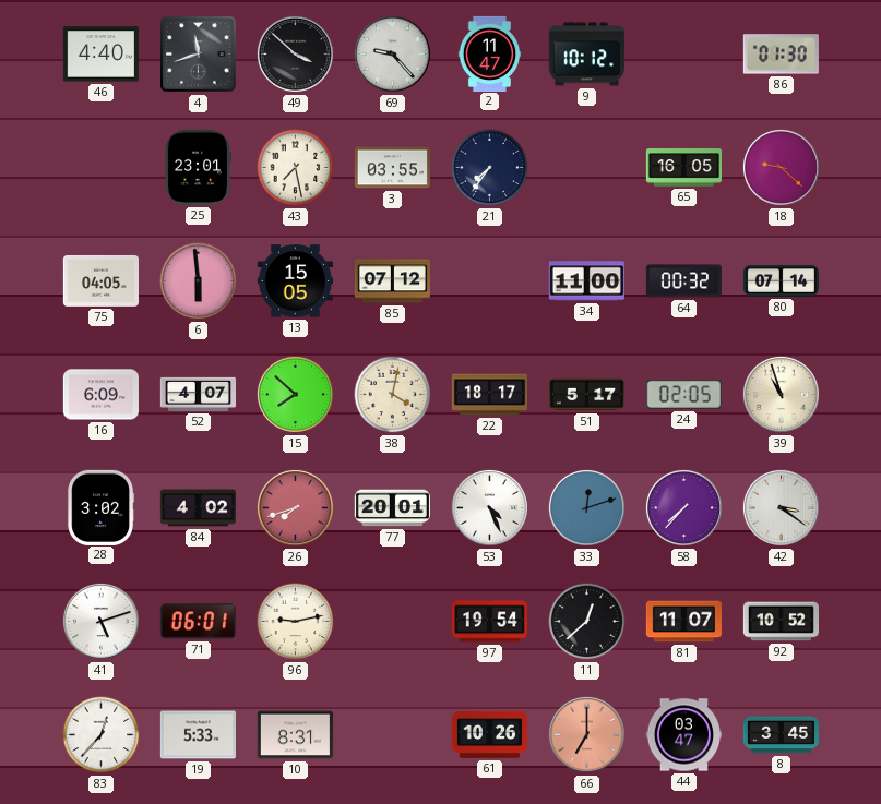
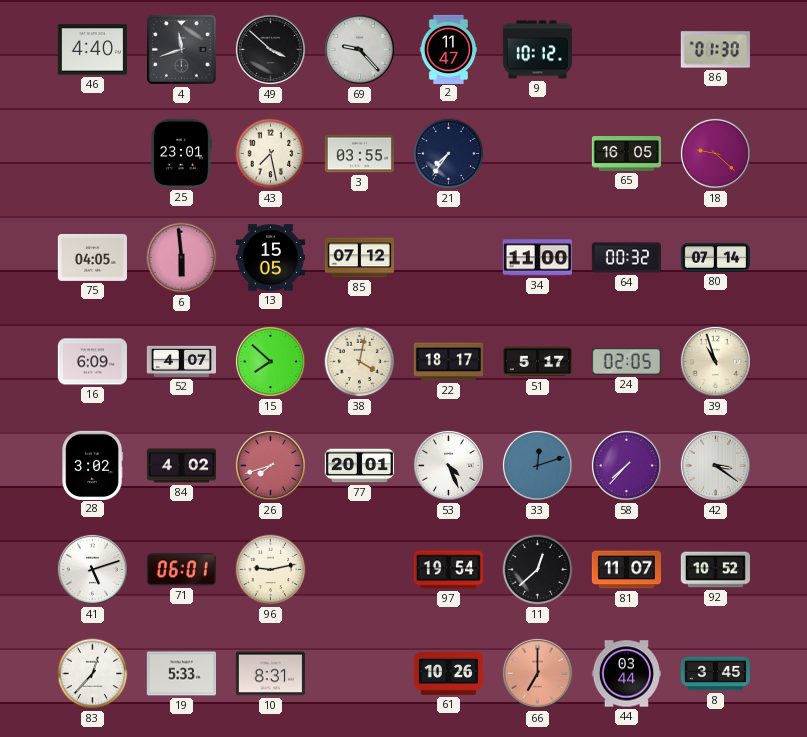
44: 03:47 -> 03:44
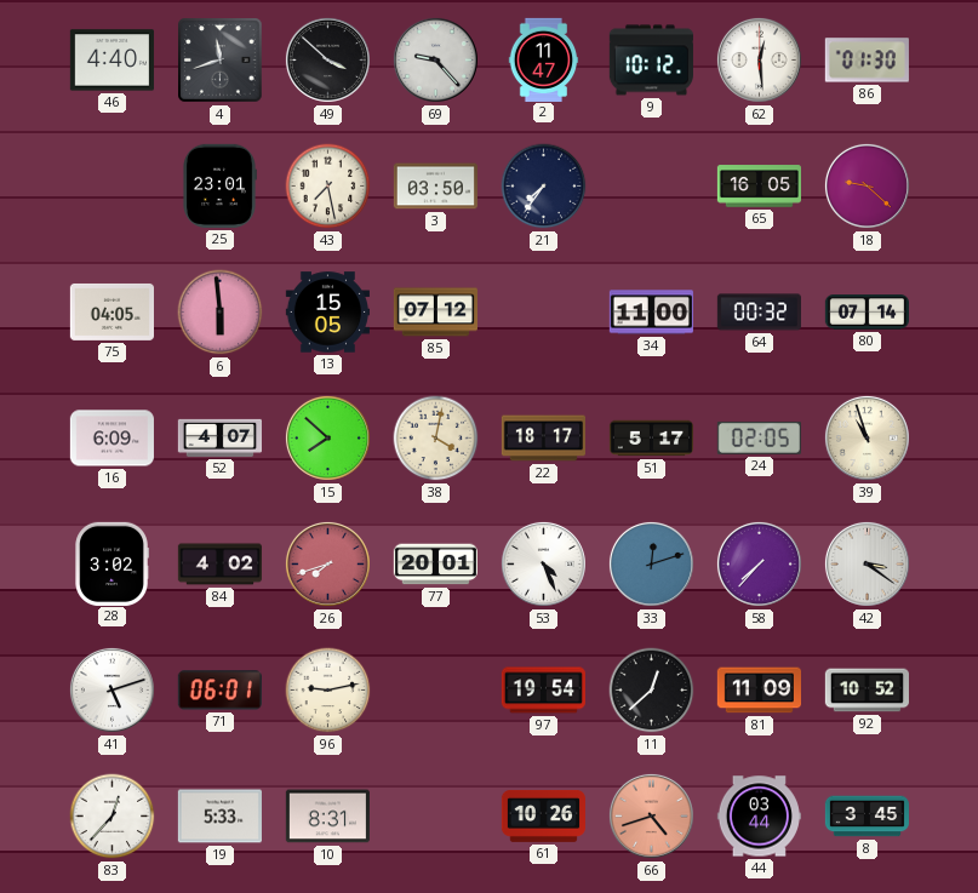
62: none -> 12:29
3: 03:55 -> 03:50
81: 11:07 -> 11:09
66: 7:00 -> 4:42
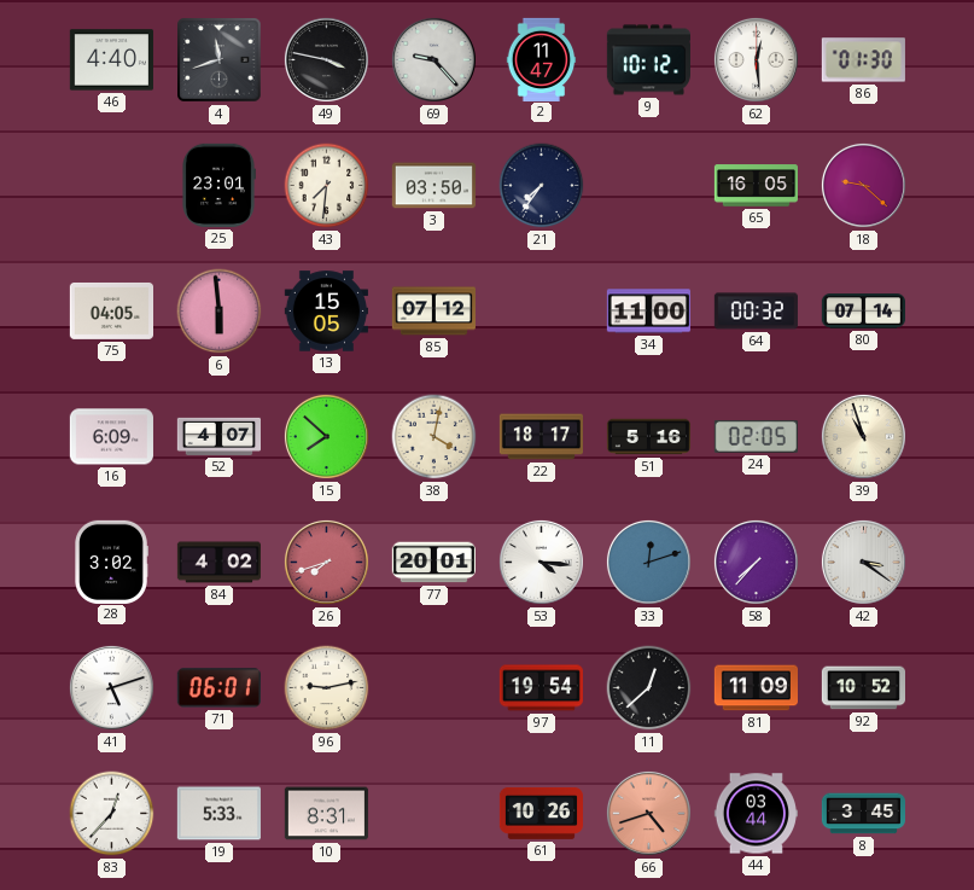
49: 3:52 -> 3:47
43: 7:28 -> 7:31
51: 5:17 -> 5:16
53: 4:26 -> 4:16
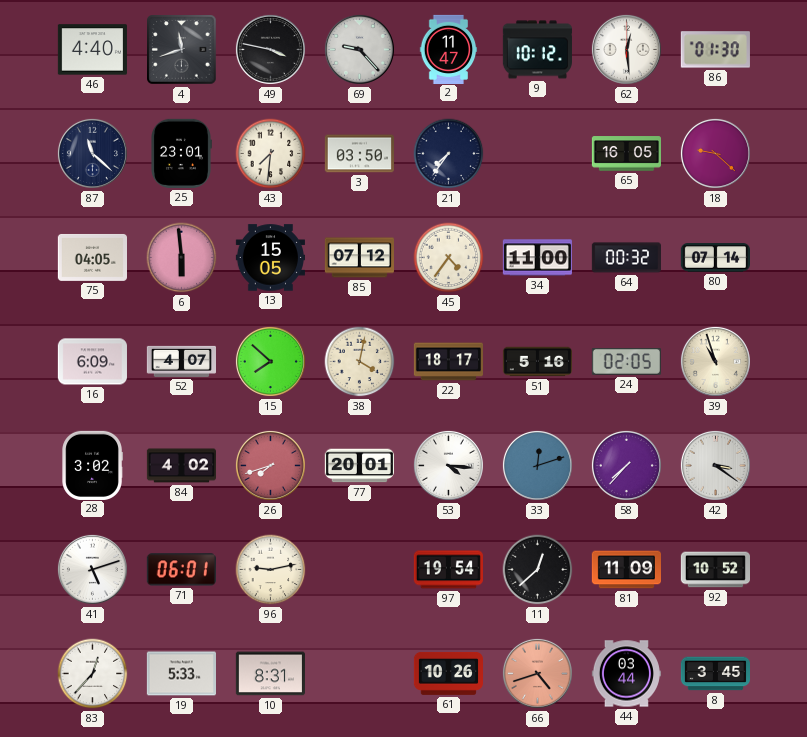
87: none -> 11:22
45: none -> 4:36
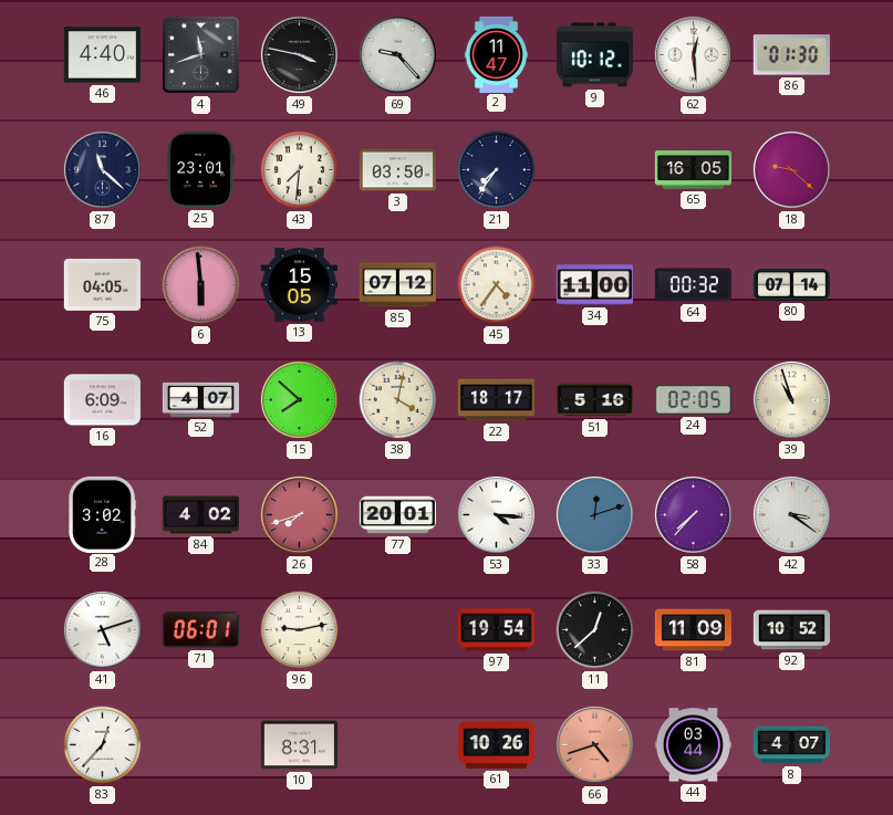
19: 5:33 -> none
8: 3:45 -> 4:07
